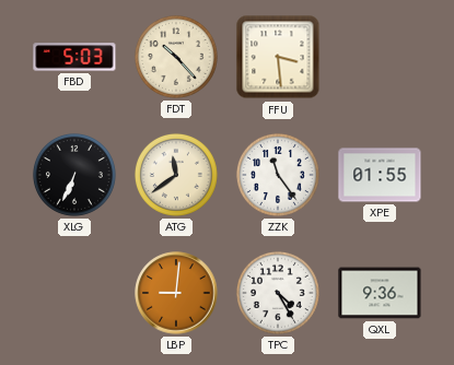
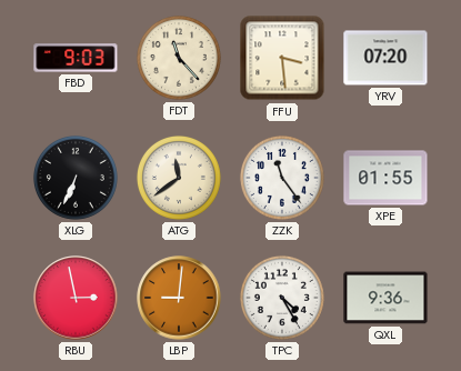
FBD: 5:03 -> 9:03
FDT: 10:23 -> 11:23
YRV: none -> 07:20
RBU: none -> 2:58
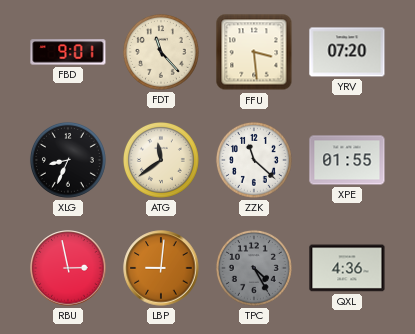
FBD: 9:03 -> 9:01
XLG: 6:34 -> 8:34
ZZK: 11:24 -> 11:22
TPC dial: white -> grey
QXL: 9:36 -> 4:36
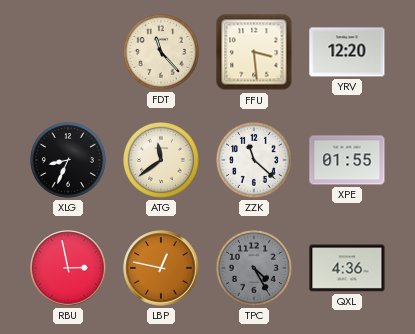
FBD: 9:01 -> none
YRV: 07:20 -> 12:20
LBP: 9:01 -> 12:47
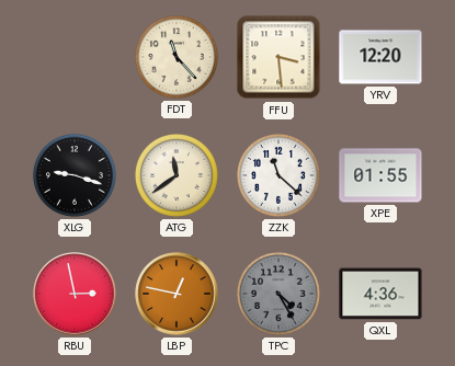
XLG: 8:34 -> 9:18
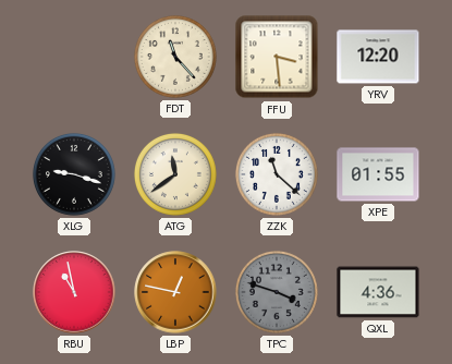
RBU: 2:58 -> 10:58
TPC: 4:25 -> 3:48
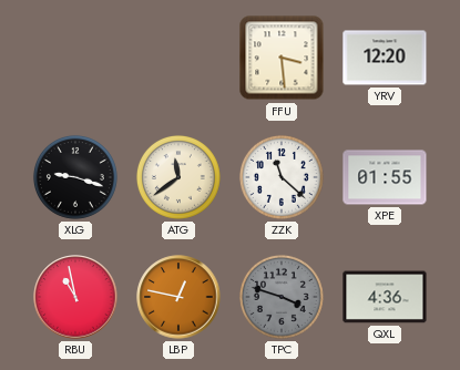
FDT: 11:23 -> none
